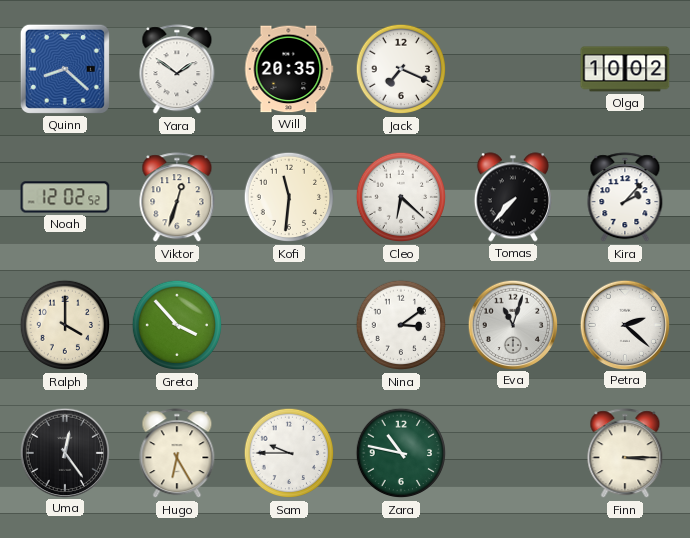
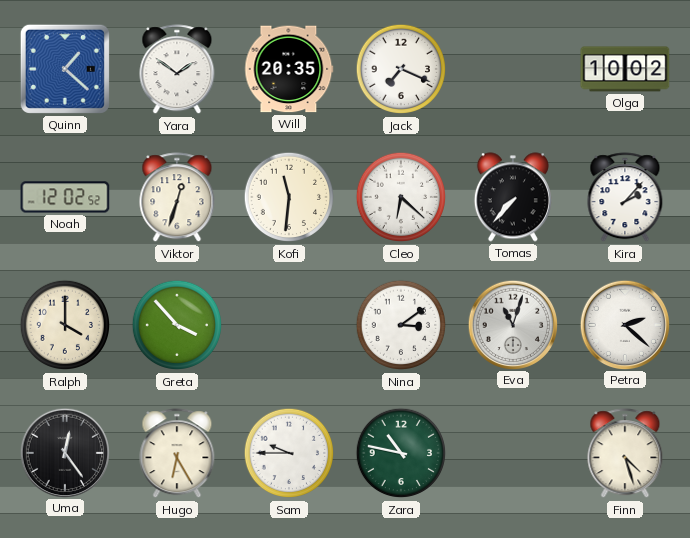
Quinn: 8:22 -> 1:22
Finn: 3:15 -> 4:27
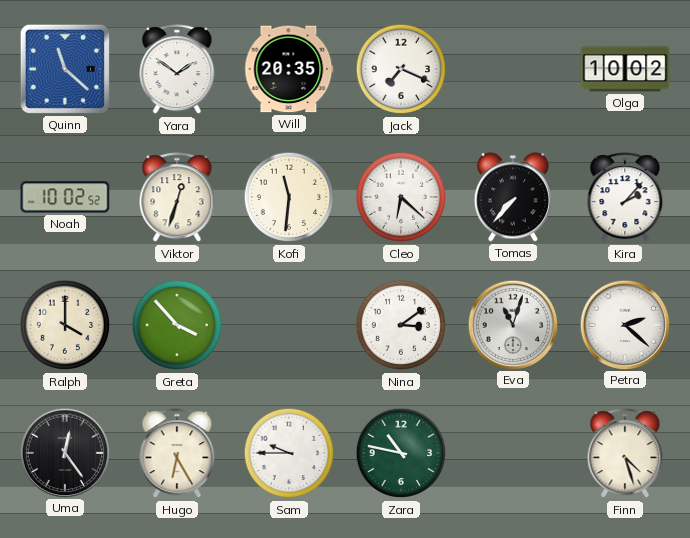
Quinn: 1:22 -> 11:22
Noah: 12:02 -> 10:02
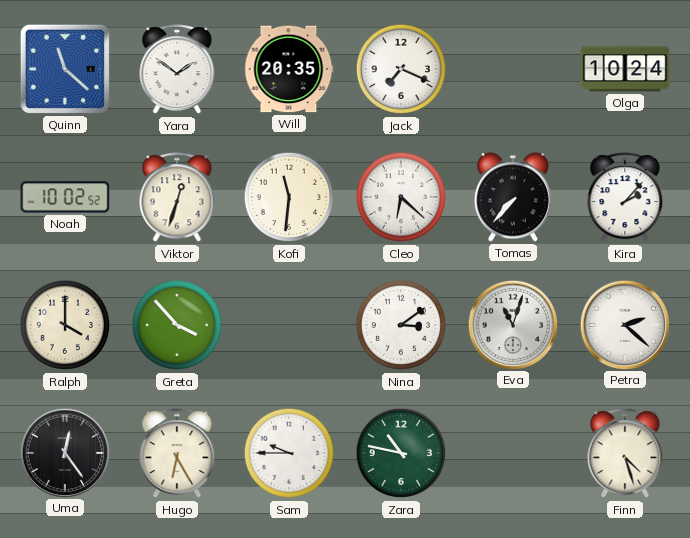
Olga: 10:02 -> 10:24
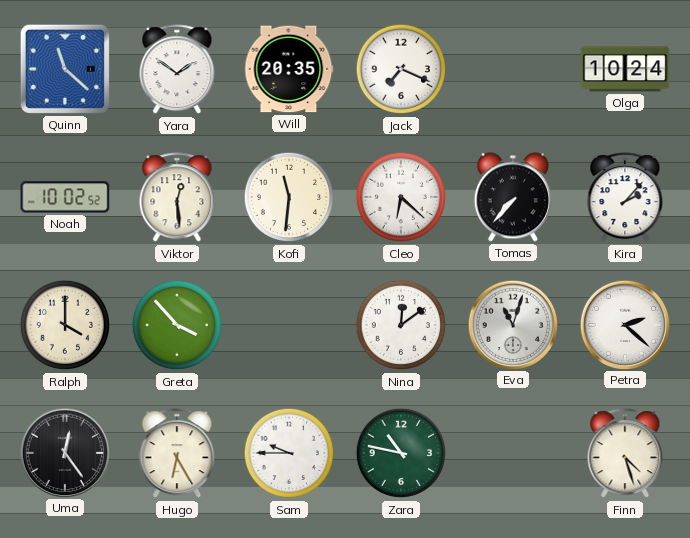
Viktor: 12:33 -> 12:29
Nina: 3:09 -> 12:09
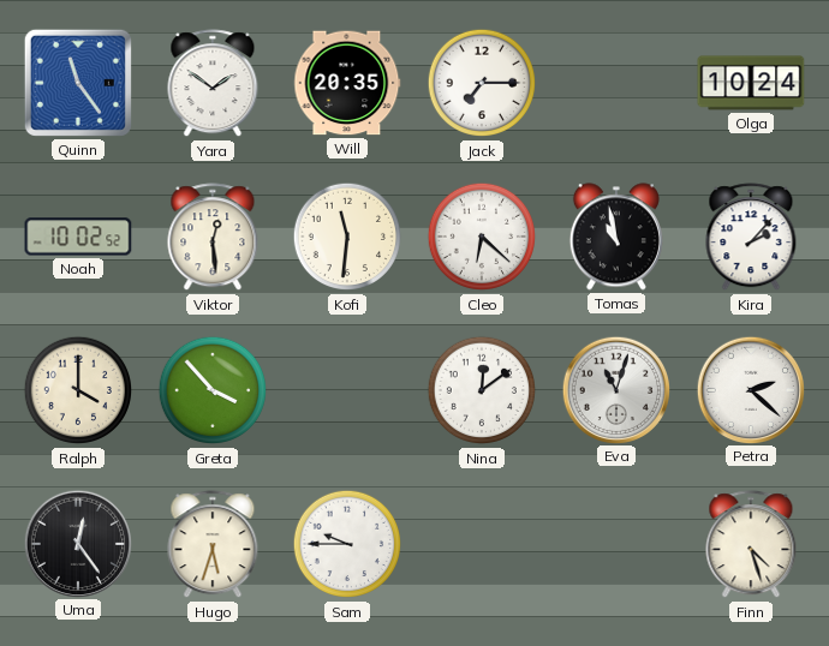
Quinn: 11:22 -> 11:24
Jack: 7:19 -> 7:15
Tomas: 7:37 -> 10:58
Hugo: 6:25 -> 5:33
Zara: 10:47 -> none
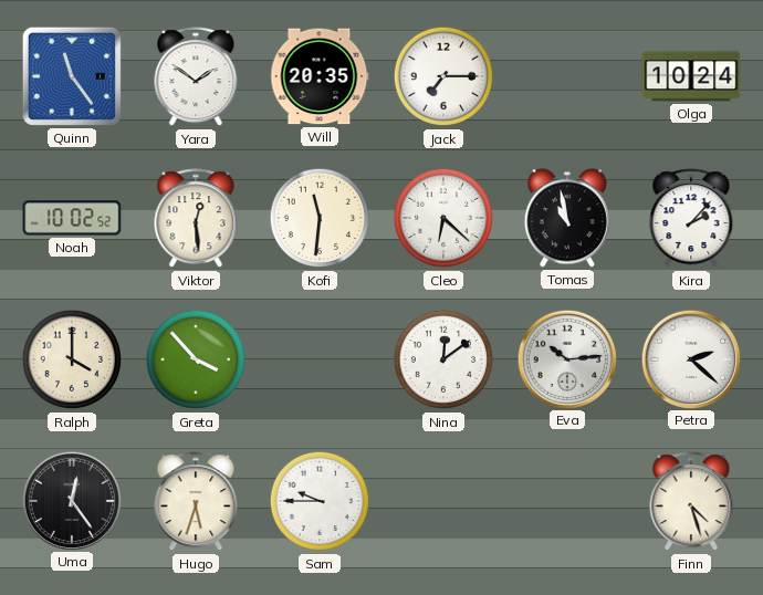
Eva: 11:03 -> 10:14
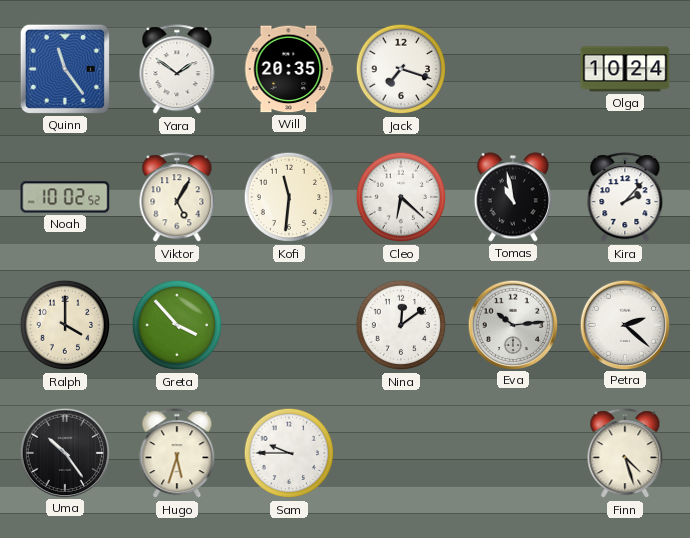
Jack: 7:15 -> 7:18
Viktor: 12:29 -> 5:05
Uma: 12:24 -> 10:24
